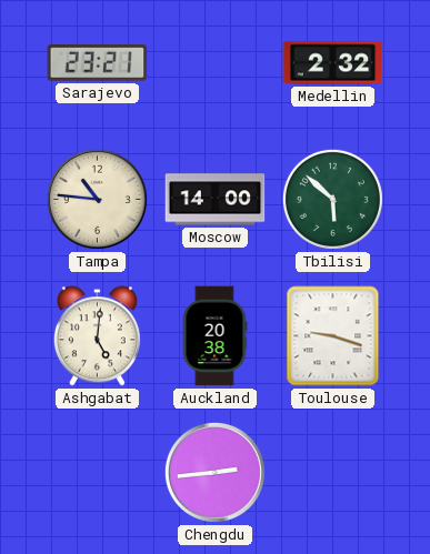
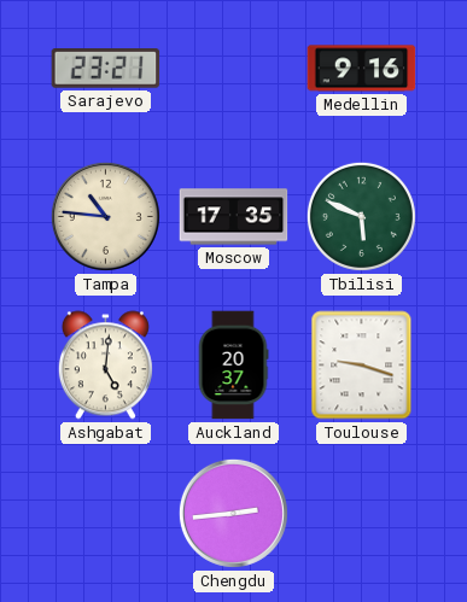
Medellin: 2:32 -> 9:16
Moscow: 14:00 -> 17:35
Tbilisi: 5:52 -> 5:49
Auckland: 20:38 -> 20:37
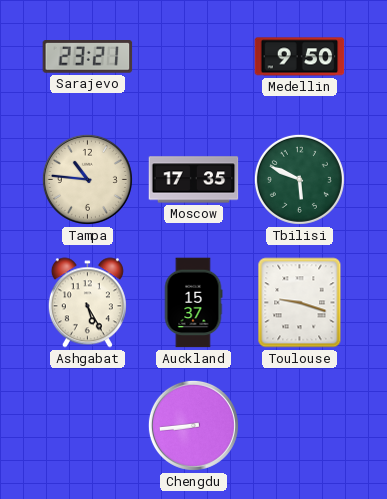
Medellin: 9:16 -> 9:50
Ashgabat: 5:01 -> 5:25
Auckland: 20:37 -> 15:37
Chengdu: 2:44 -> 8:44
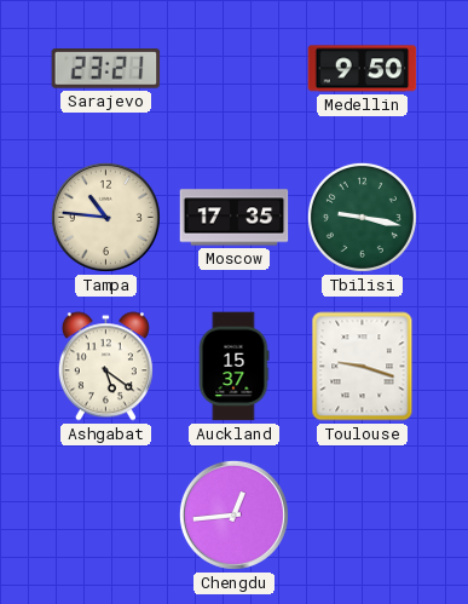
Tbilisi: 5:49 -> 9:17
Ashgabat: 5:25 -> 5:21
Chengdu: 8:44 -> 12:44
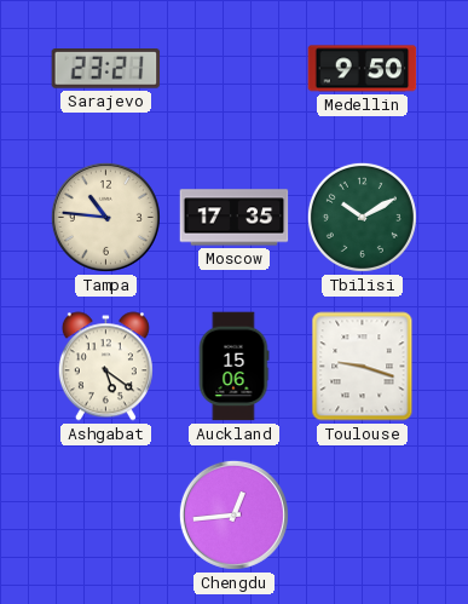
Tbilisi: 9:17 -> 10:10
Auckland: 15:37 -> 15:06
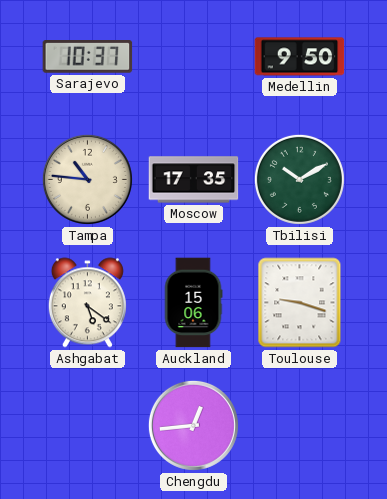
Sarajevo: 23:21 -> 10:37
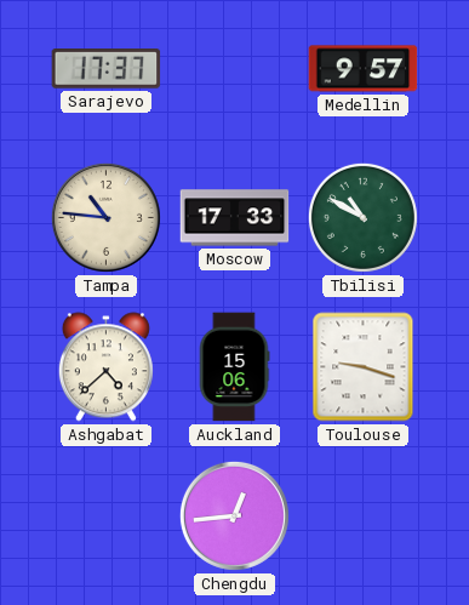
Sarajevo: 10:37 -> 17:37
Medellin: 9:50 -> 9:57
Moscow: 17:35 -> 17:33
Tbilisi: 10:10 -> 10:50
Ashgabat: 5:21 -> 4:38
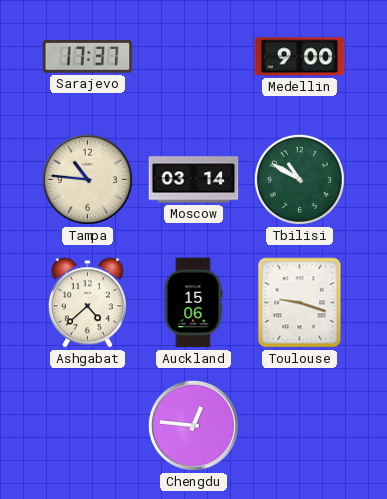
Medellin: 9:57 -> 9:00
Moscow: 17:33 -> 03:14
Chengdu: 12:44 -> 12:46
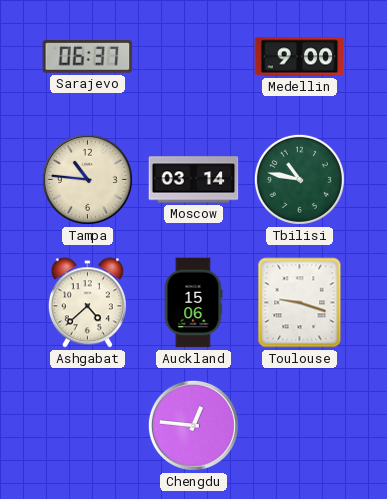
Sarajevo: 17:37 -> 06:37
Tbilisi: 10:50 -> 10:47
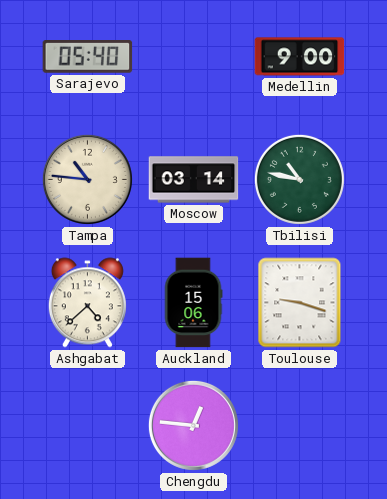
Sarajevo: 06:37 -> 05:40
